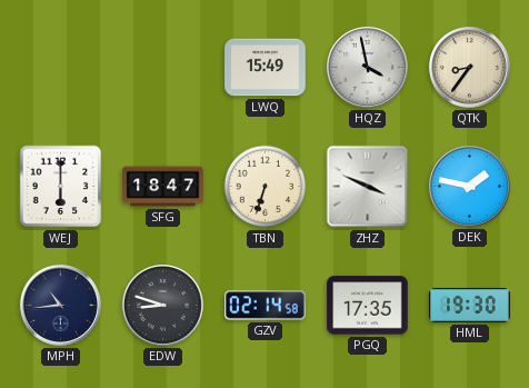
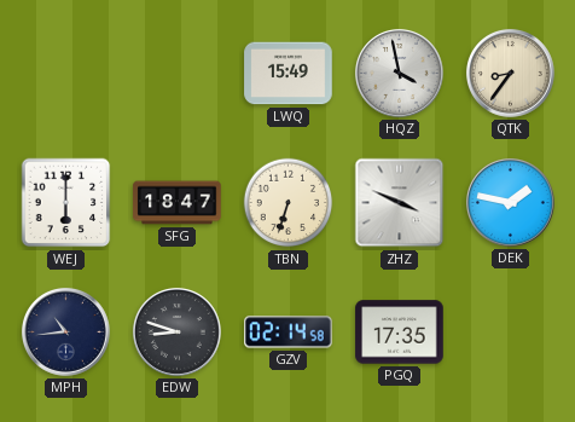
HML: 19:30 -> none
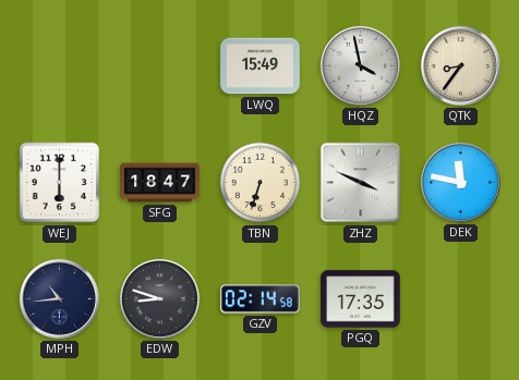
DEK: 1:47 -> 11:47
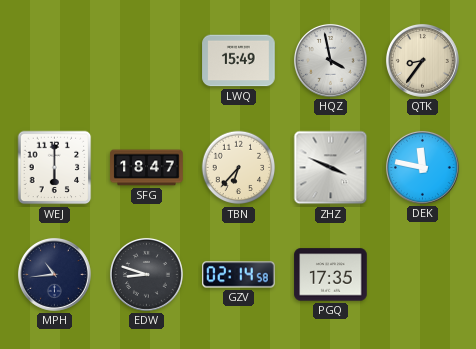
TBN: 6:33 -> 6:37
